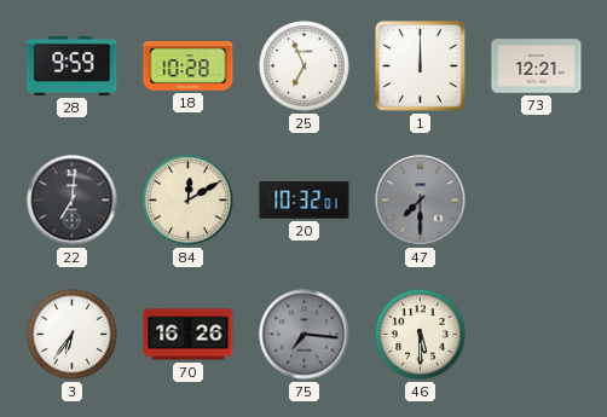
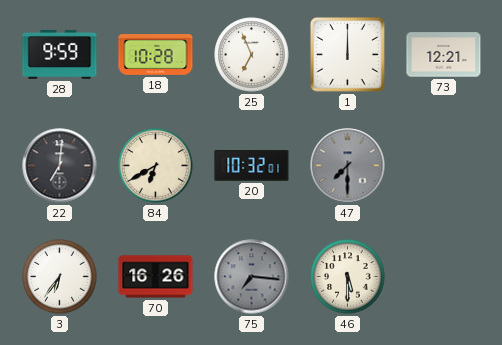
84: 12:10 -> 6:40
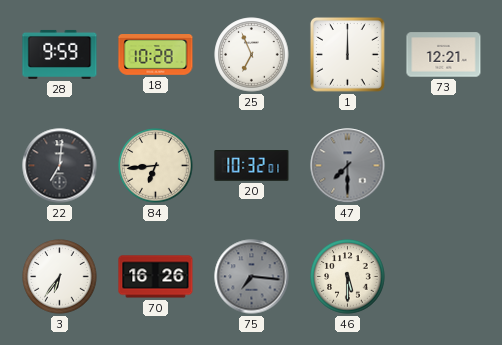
84: 6:40 -> 6:44
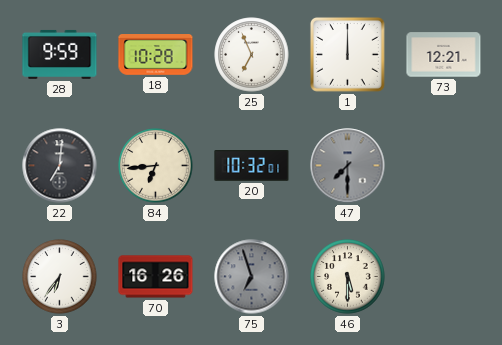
75: 7:16 -> 6:57
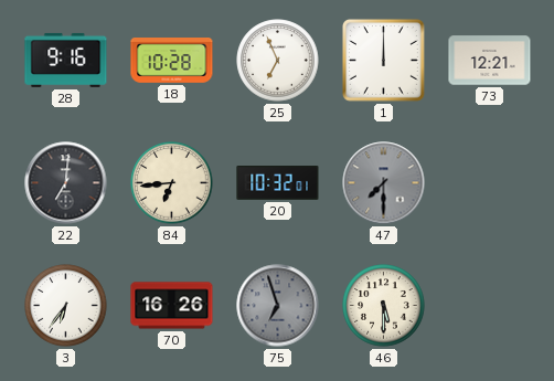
28: 9:59 -> 9:16
